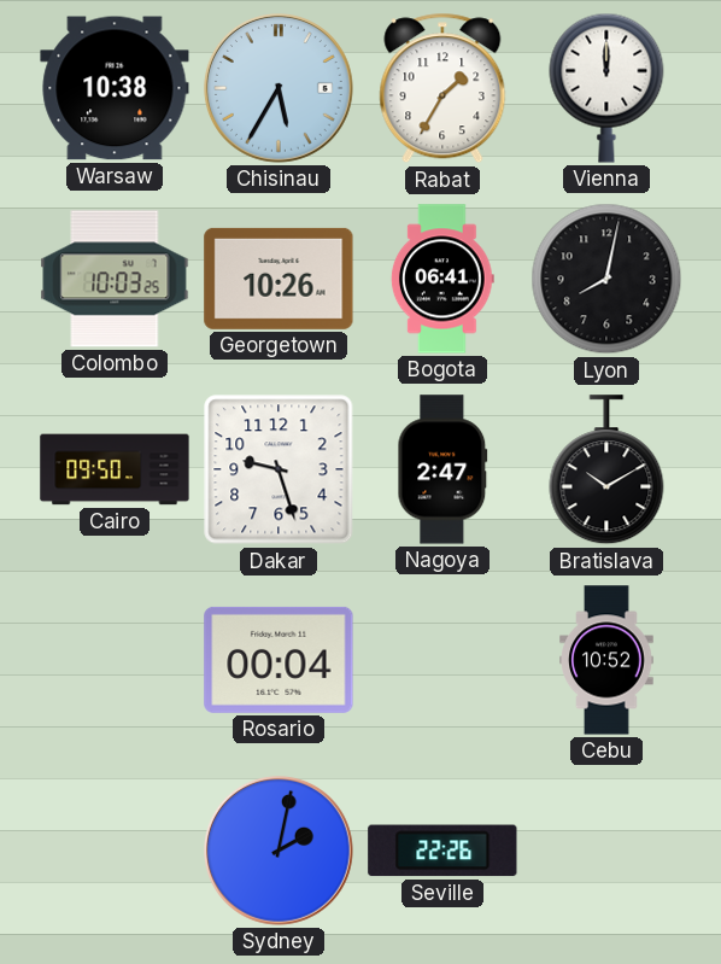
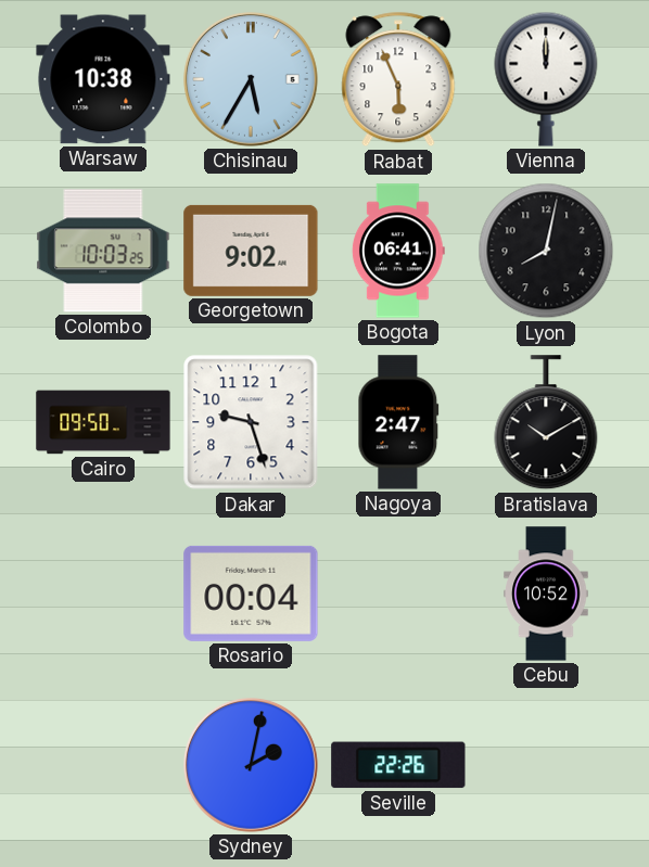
Rabat: 1:35 -> 5:56
Georgetown: 10:26 -> 9:02
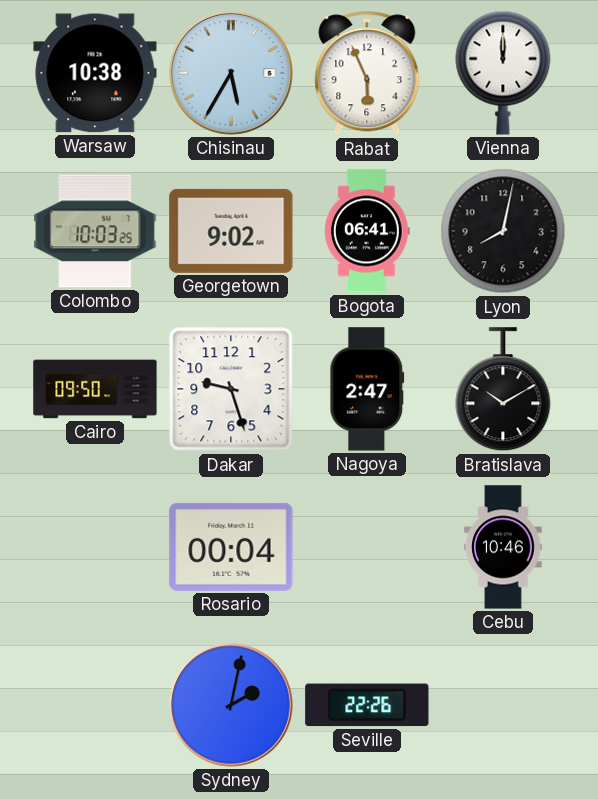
Cebu: 10:52 -> 10:46
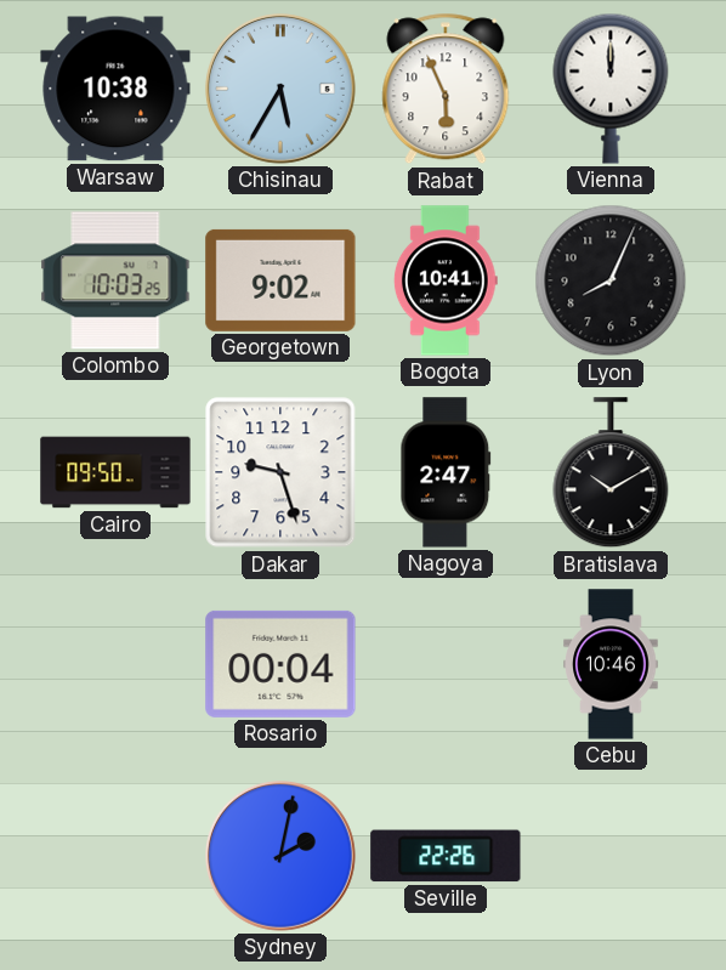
Bogota: 06:41 -> 10:41
Lyon: 8:02 -> 8:04
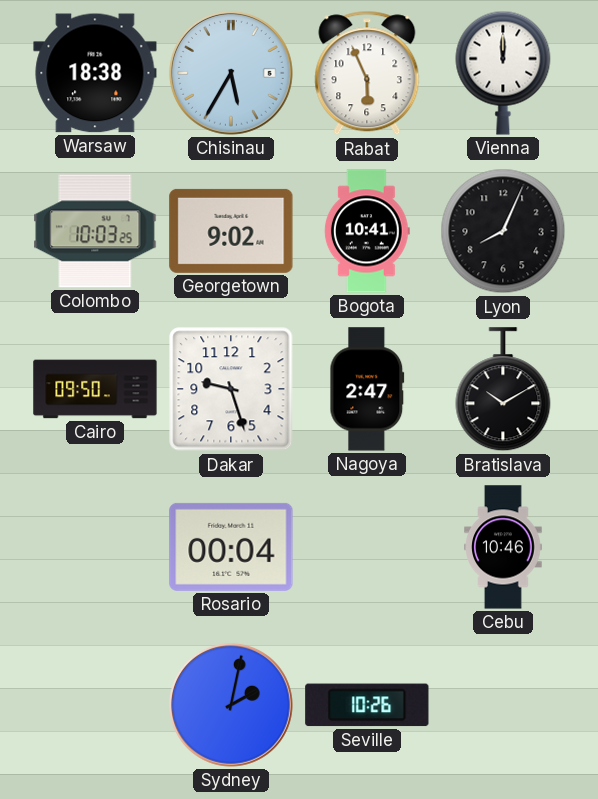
Warsaw: 10:38 -> 18:38
Seville: 22:26 -> 10:26
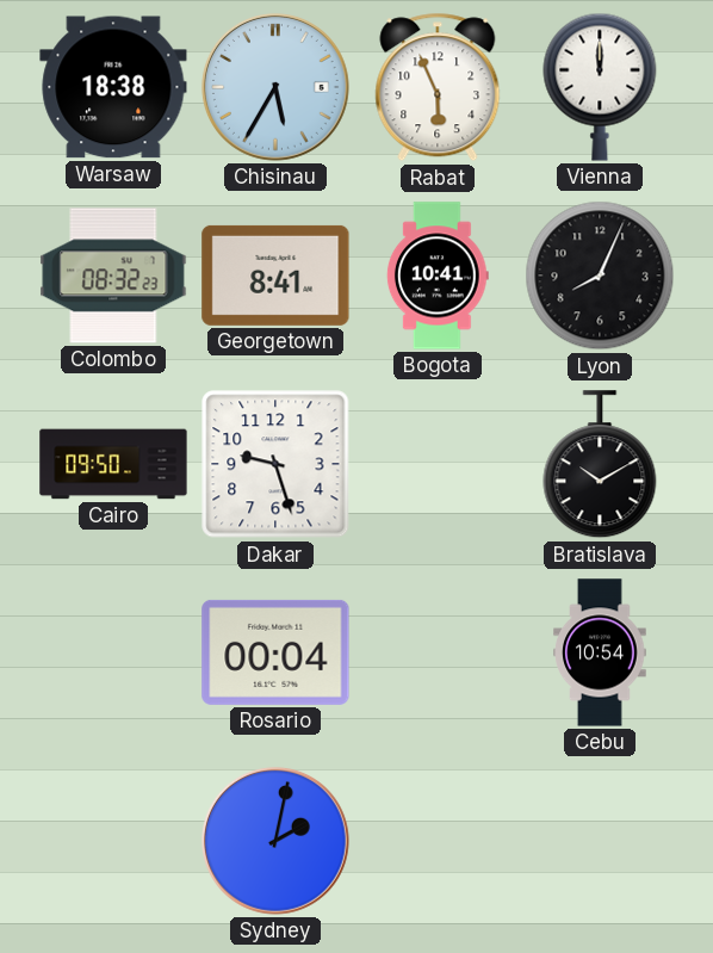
Colombo: 10:03 -> 08:32
Georgetown: 9:02 -> 8:41
Nagoya: 2:47 -> none
Cebu: 10:46 -> 10:54
Seville: 10:26 -> none
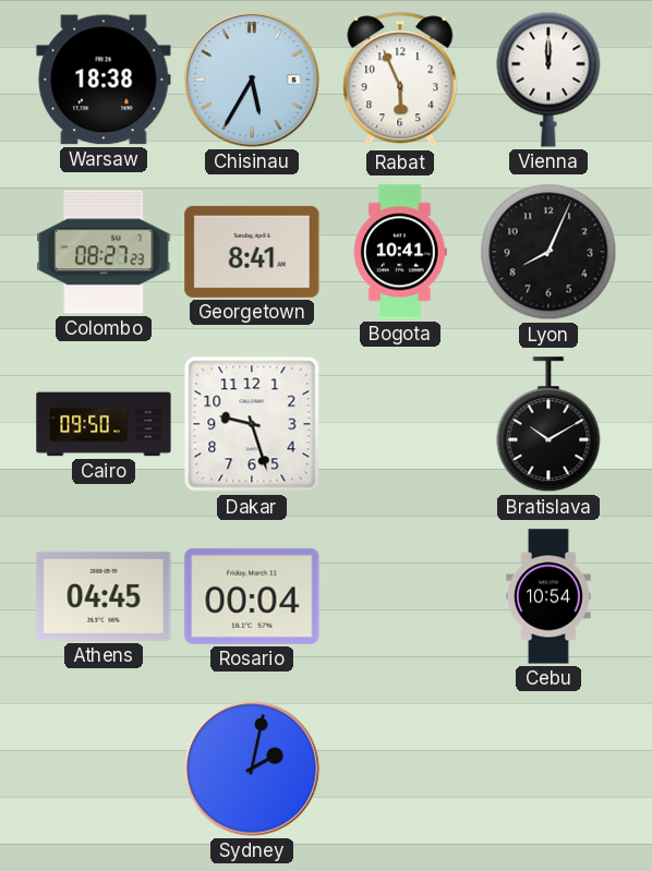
Colombo: 08:32 -> 08:27
Athens: none -> 04:45
